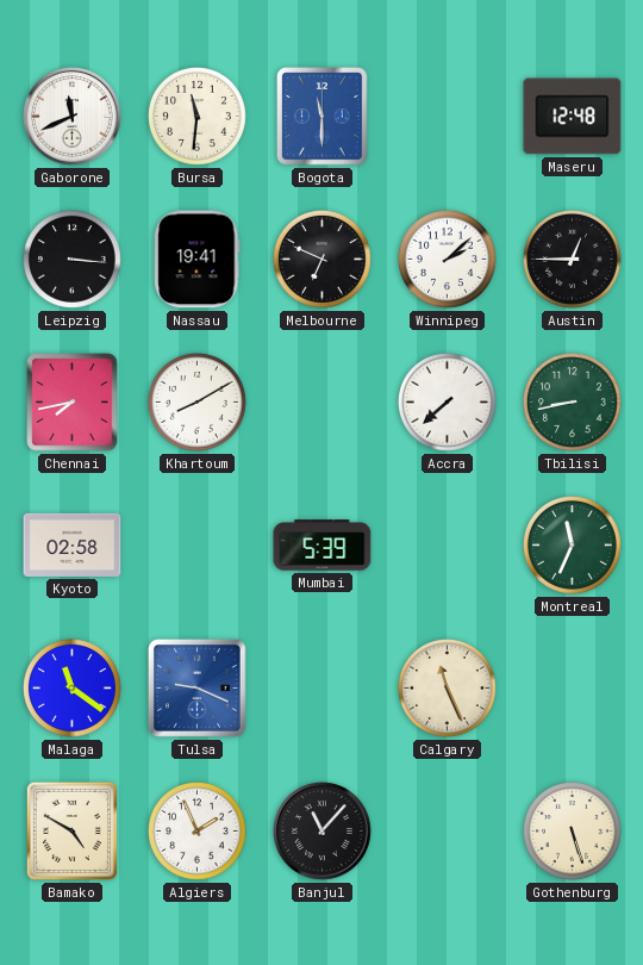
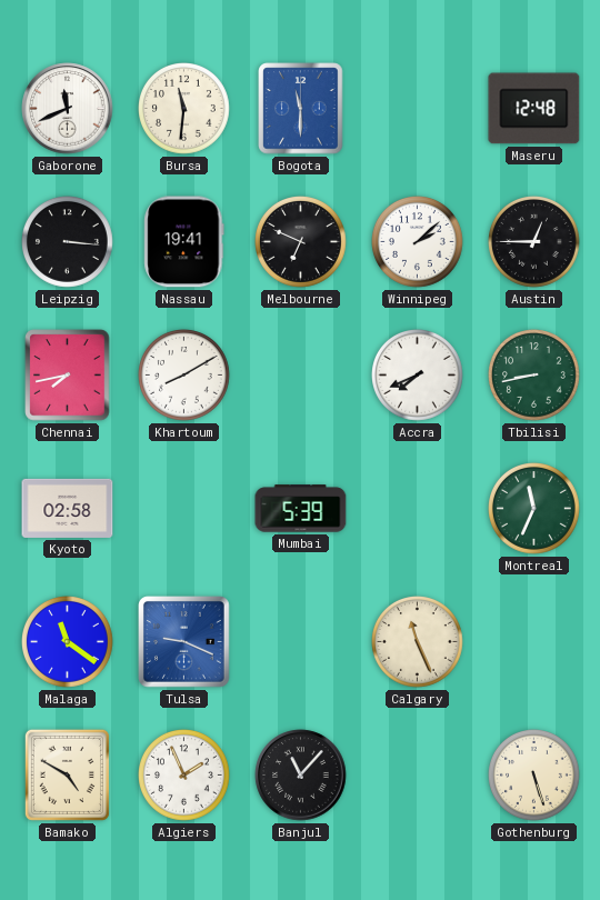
Accra: 7:38 -> 7:41
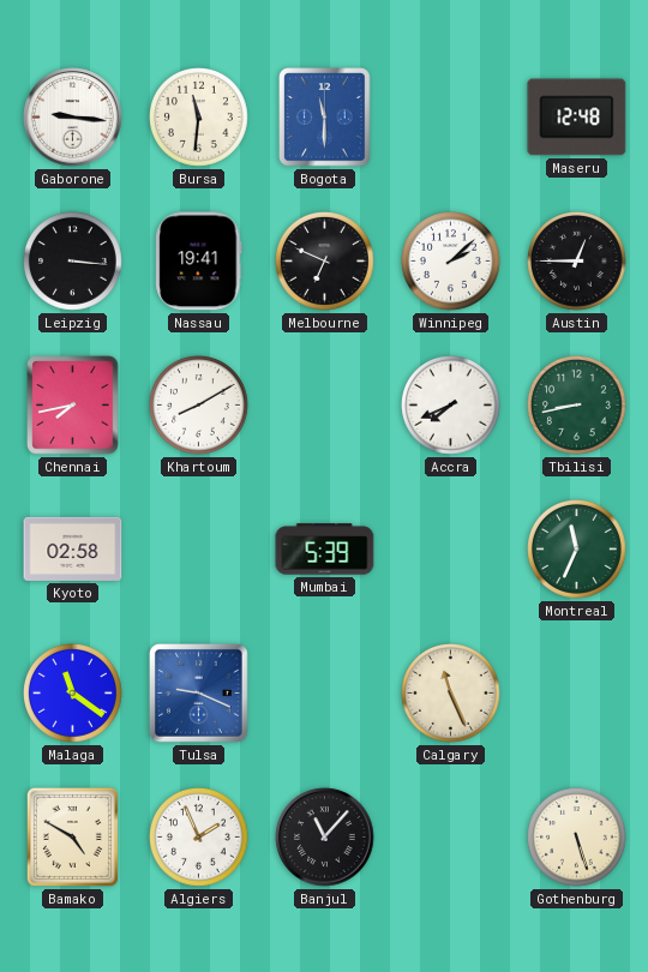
Gaborone: 11:41 -> 9:16
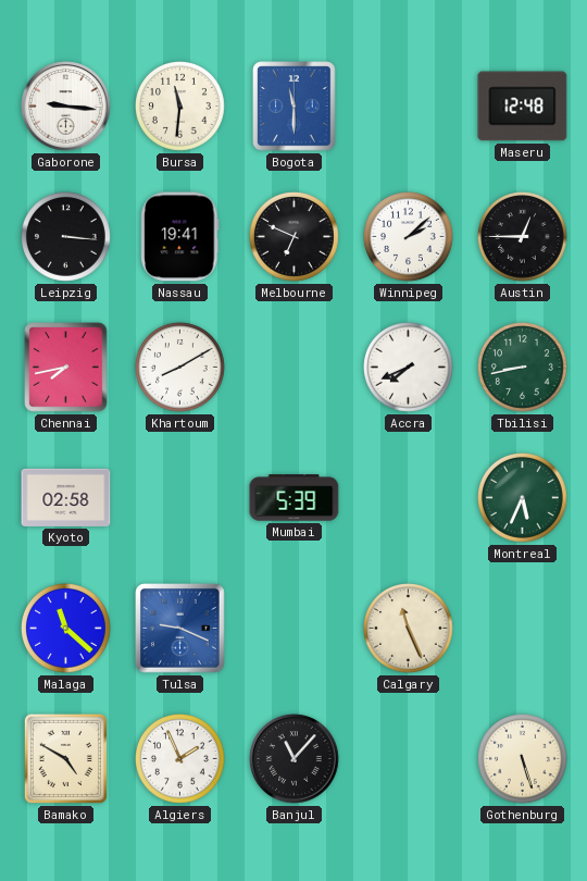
Montreal: 11:34 -> 5:34
Malaga: 11:21 -> 11:22
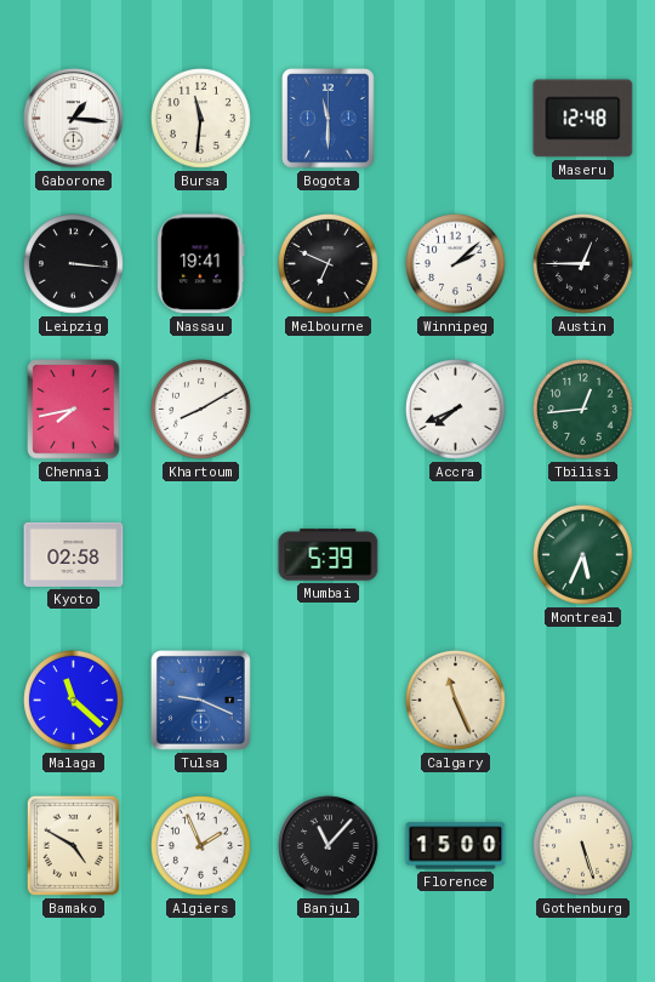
Gaborone: 9:16 -> 1:16
Tbilisi: 8:43 -> 12:44
Florence: none -> 15:00
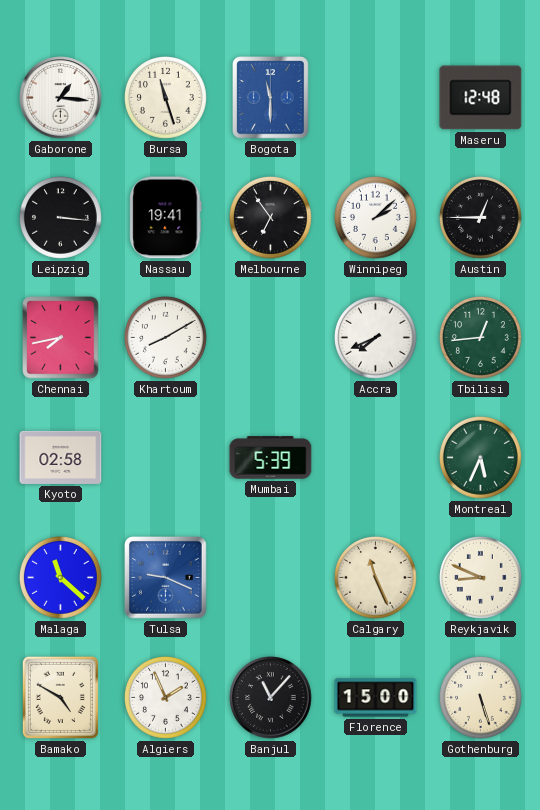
Bursa: 11:31 -> 11:27
Melbourne: 6:49 -> 6:54
Reykjavik: none -> 8:49
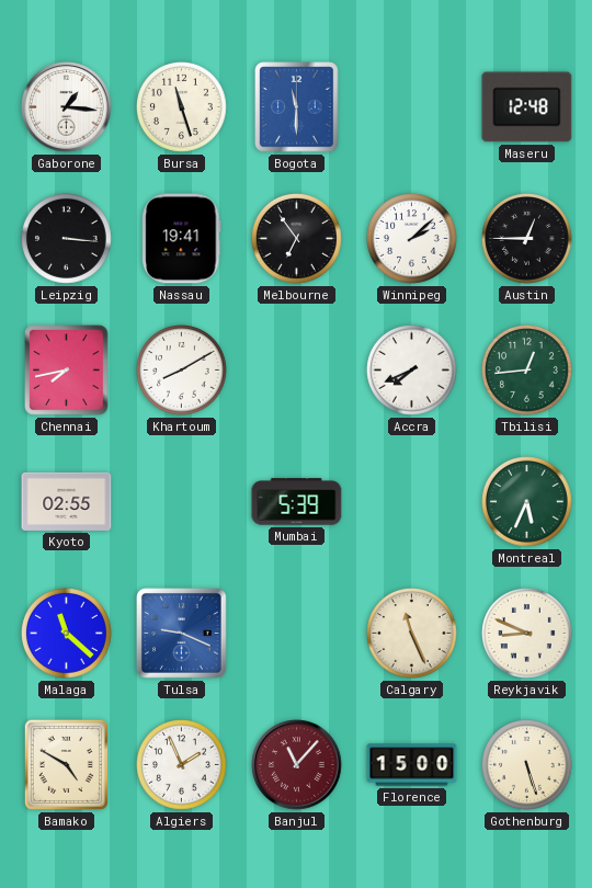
Kyoto: 02:58 -> 02:55
Banjul dial: black -> burgundy
